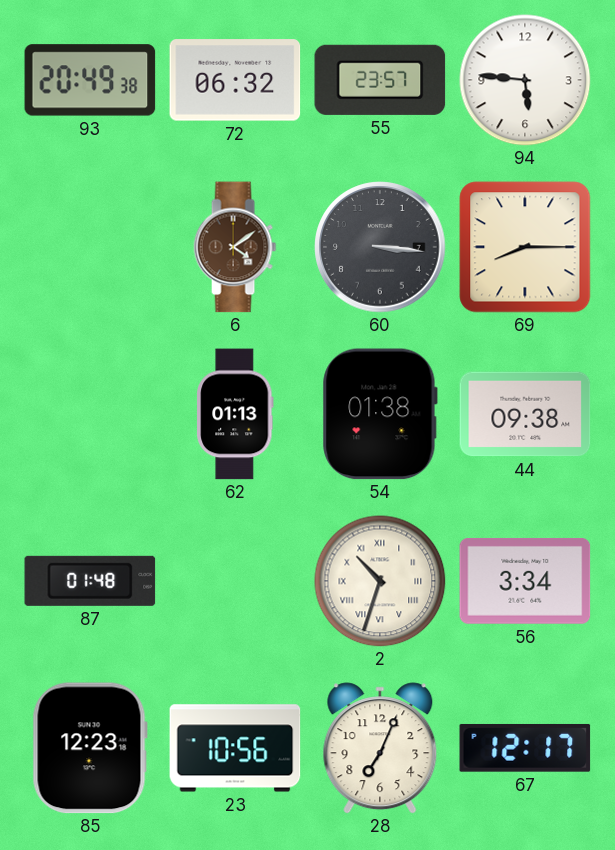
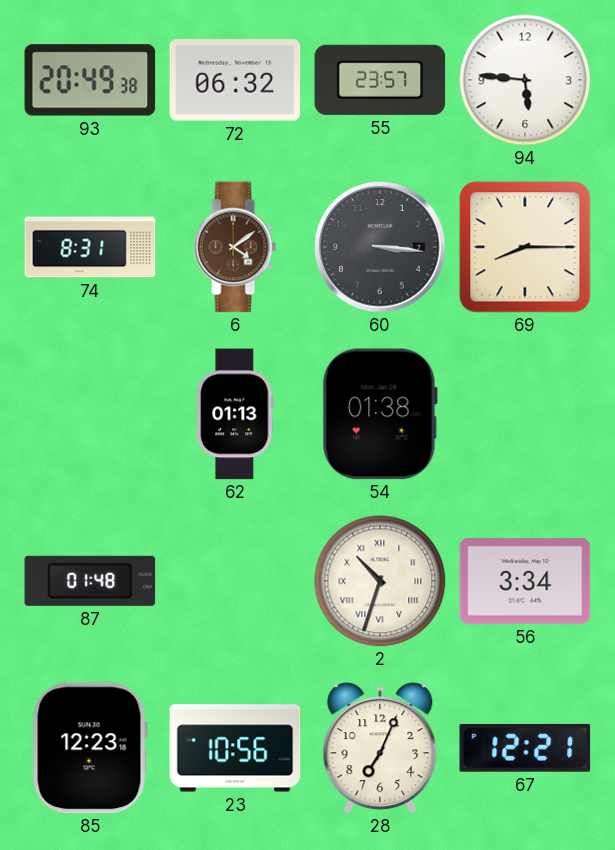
74: none -> 8:31
44: 09:38 -> none
67: 12:17 -> 12:21
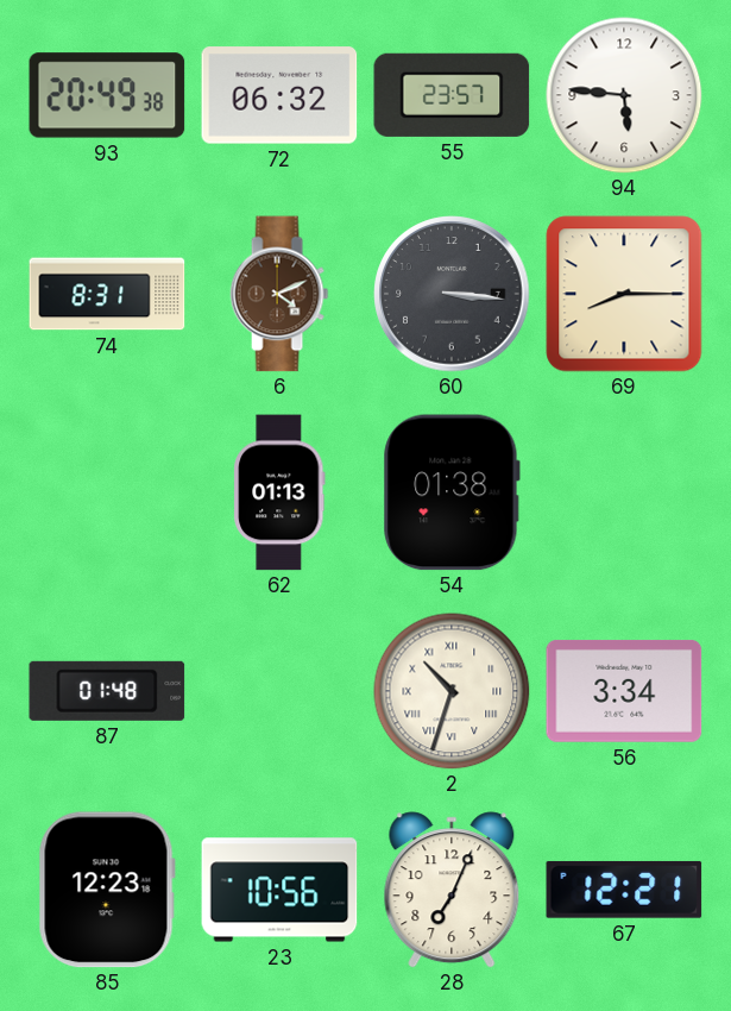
6: 4:09 -> 4:11
